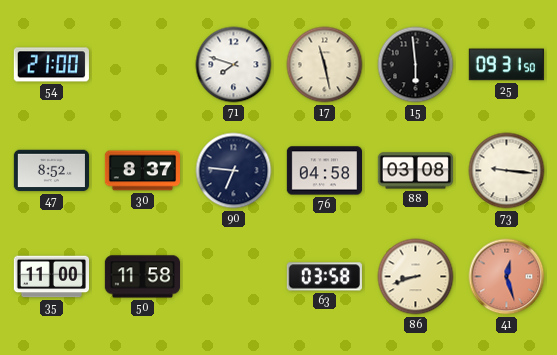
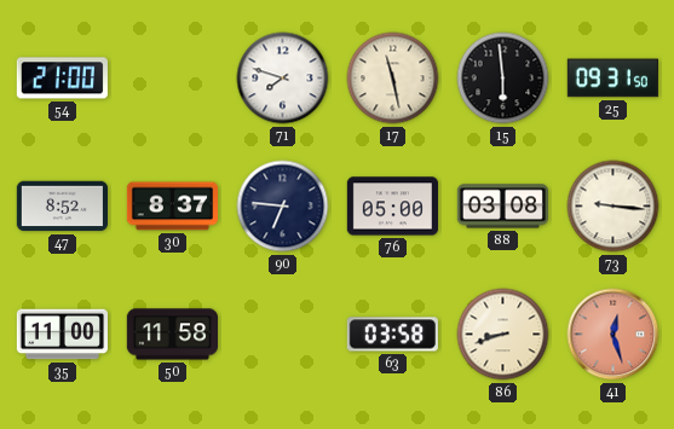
76: 04:58 -> 05:00
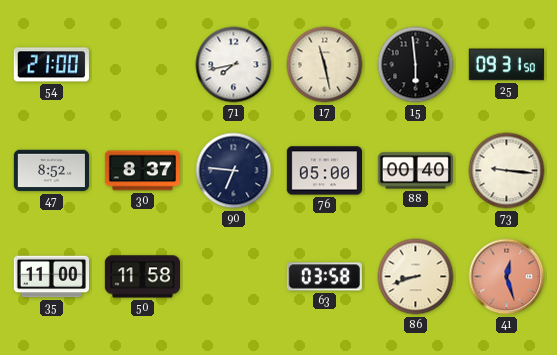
71: 7:48 -> 7:43
88: 03:08 -> 00:40
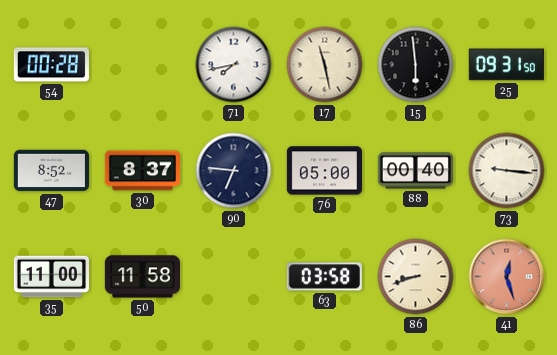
54: 21:00 -> 00:28
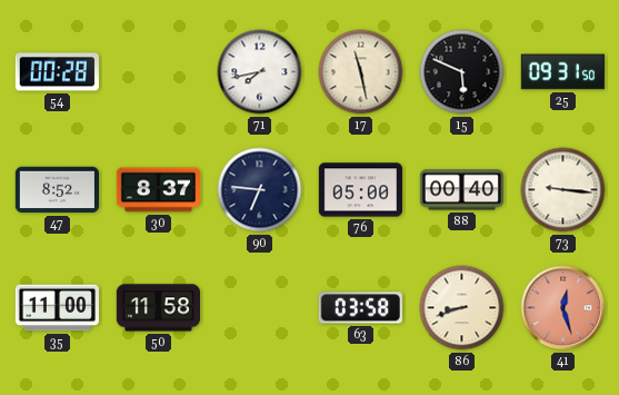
15: 5:59 -> 5:49
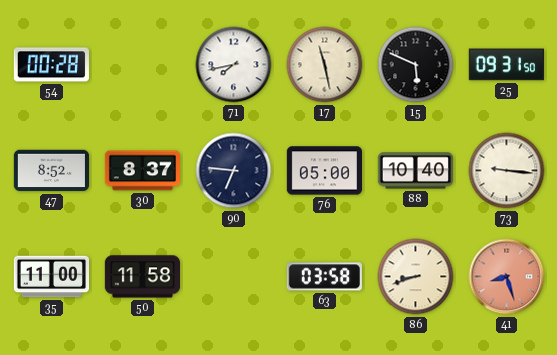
88: 00:40 -> 10:40
41: 12:27 -> 8:27
